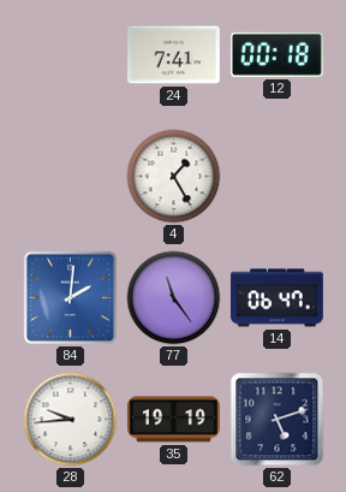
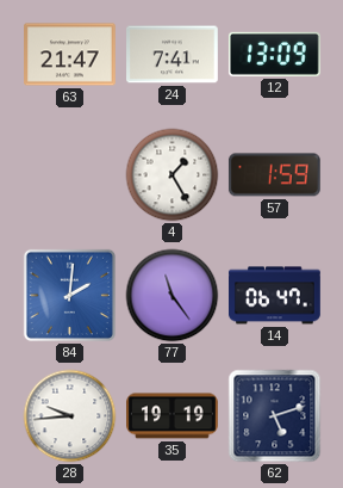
63: none -> 21:47
12: 00:18 -> 13:09
57: none -> 1:59
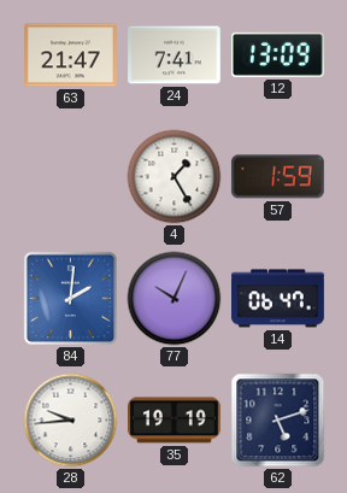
77: 11:24 -> 10:04
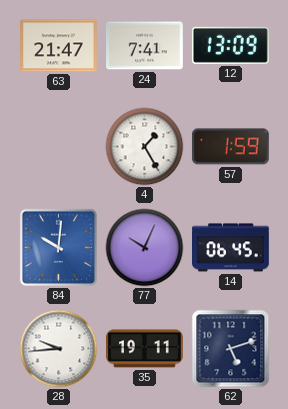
84: 2:01 -> 10:01
14: 06:47 -> 06:45
35: 19:19 -> 19:11
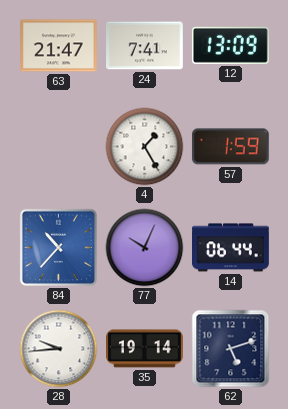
84: 10:01 -> 10:37
14: 06:45 -> 06:44
35: 19:11 -> 19:14
